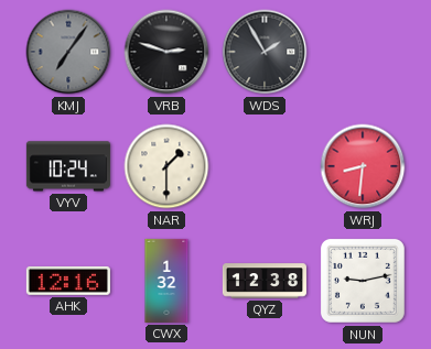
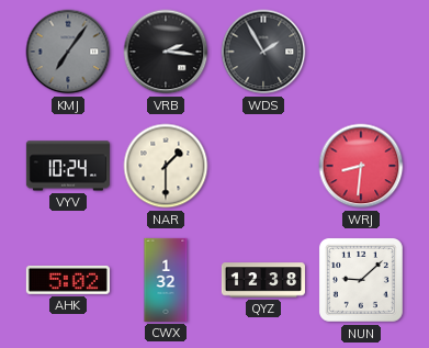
VRB: 2:48 -> 2:16
AHK: 12:16 -> 5:02
NUN: 9:13 -> 9:08
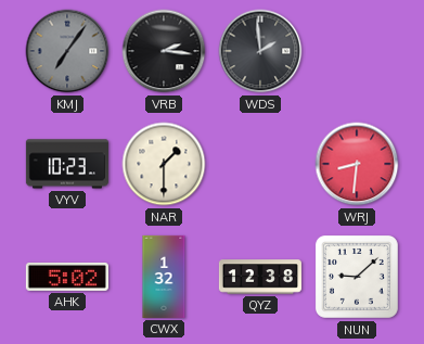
WDS: 1:55 -> 1:59
VYV: 10:24 -> 10:23
